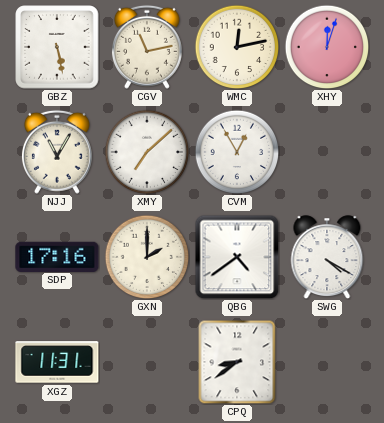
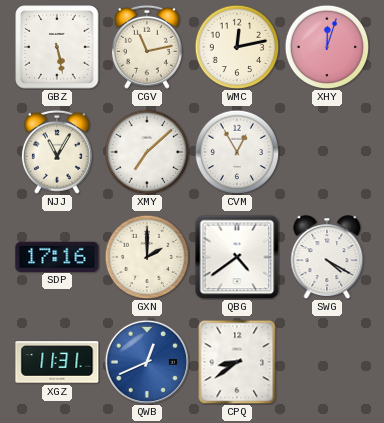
QWB: none -> 12:41
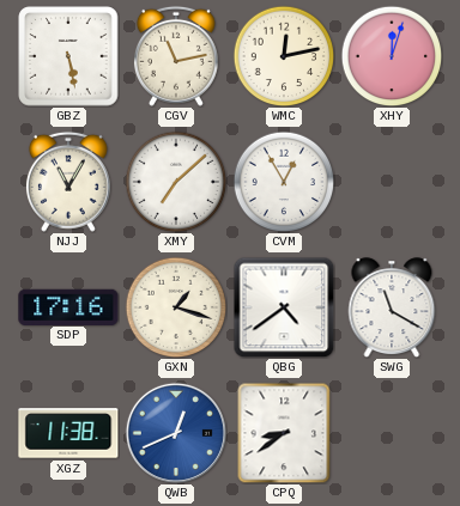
GXN: 2:00 -> 1:18
SWG: 4:20 -> 11:20
XGZ: 11:31 -> 11:38
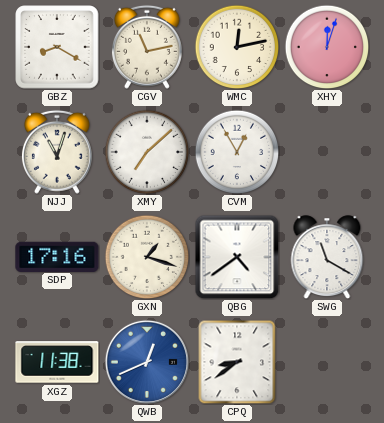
GBZ: 5:28 -> 8:20
NJJ: 11:05 -> 11:03
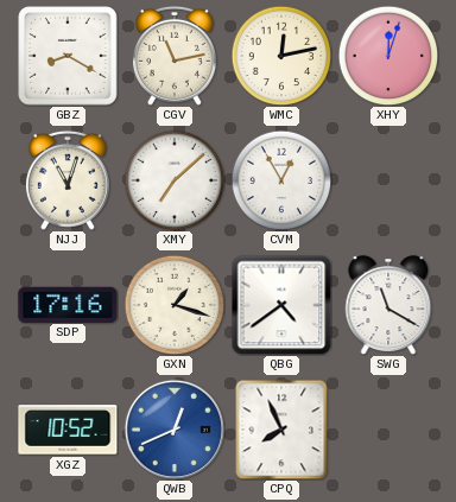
XGZ: 11:38 -> 10:52
CPQ: 8:39 -> 7:56
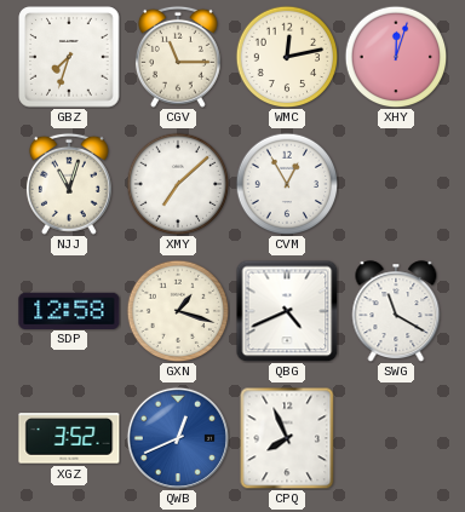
GBZ: 8:20 -> 7:33
CGV: 11:13 -> 11:15
SDP: 17:16 -> 12:58
QBG: 4:39 -> 4:41
XGZ: 10:52 -> 3:52
